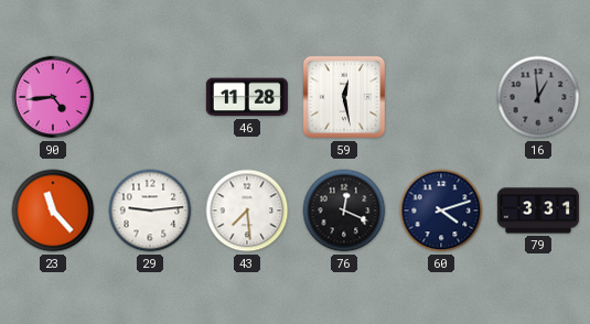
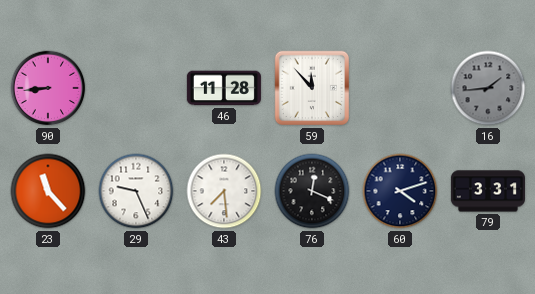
90: 4:44 -> 8:44
59: 12:28 -> 11:53
16: 12:59 -> 1:44
29: 9:14 -> 9:26
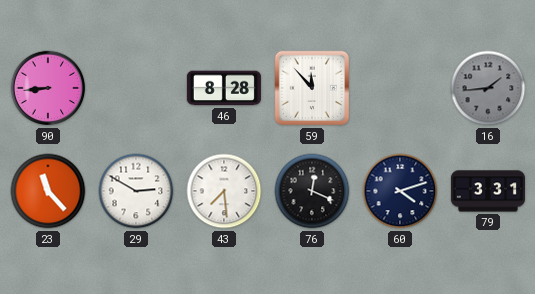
46: 11:28 -> 8:28
29: 9:26 -> 2:50
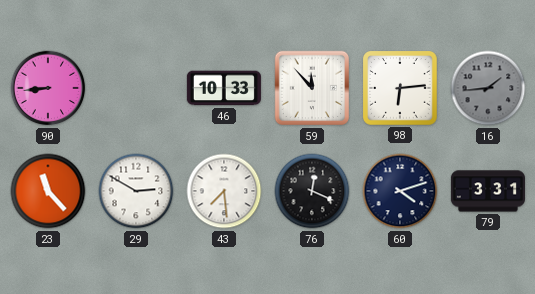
46: 8:28 -> 10:33
98: none -> 6:14
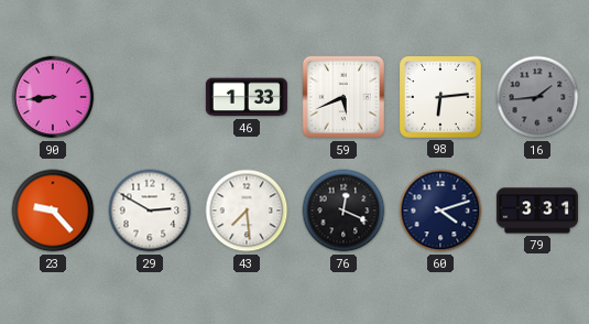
46: 10:33 -> 1:33
59: 11:53 -> 5:41
23: 11:23 -> 9:23
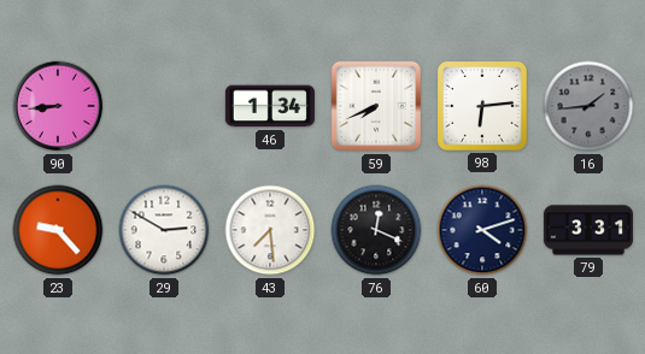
46: 1:33 -> 1:34
59: 5:41 -> 7:41
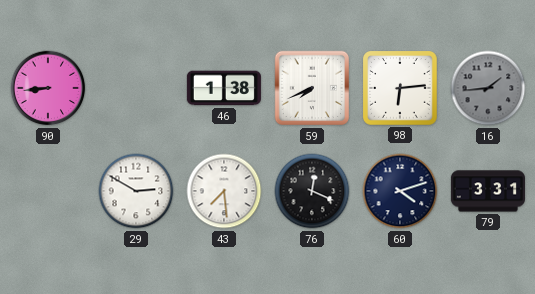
46: 1:34 -> 1:38
23: 9:23 -> none
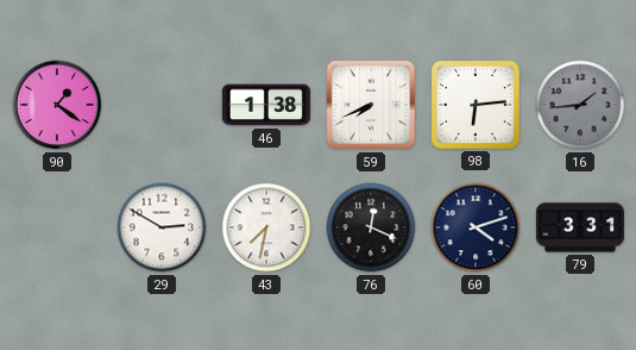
90: 8:44 -> 1:21
43: 7:29 -> 7:32
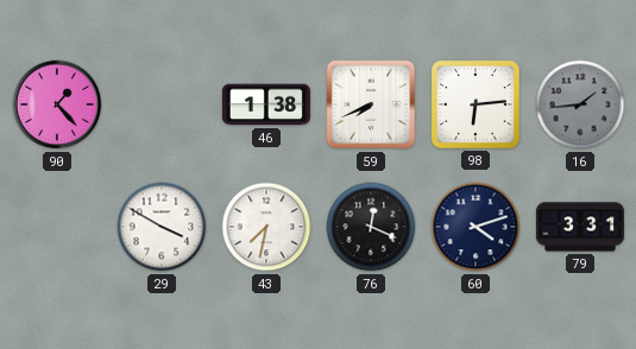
90: 1:21 -> 1:23
29: 2:50 -> 3:50
